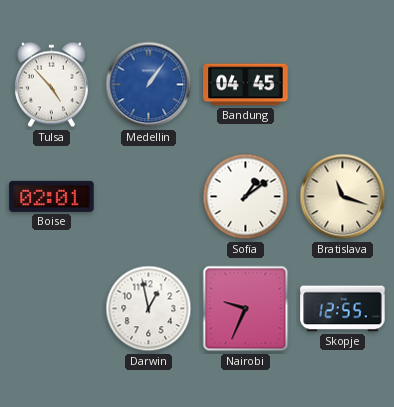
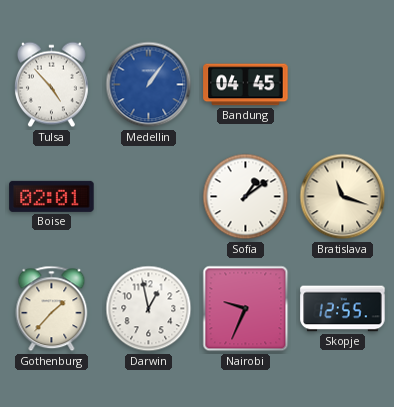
Gothenburg: none -> 1:37
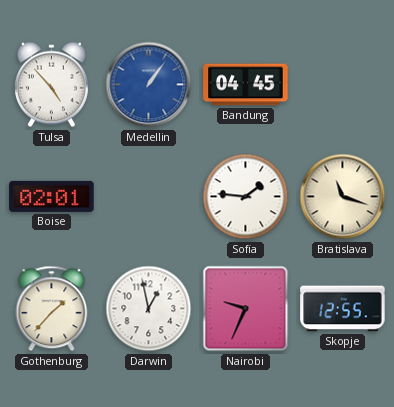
Sofia: 1:09 -> 1:46
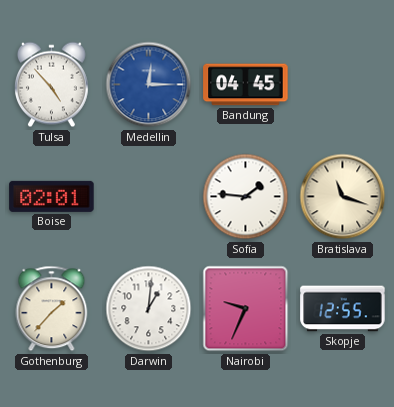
Medellin: 1:06 -> 12:15
Darwin: 12:58 -> 1:01
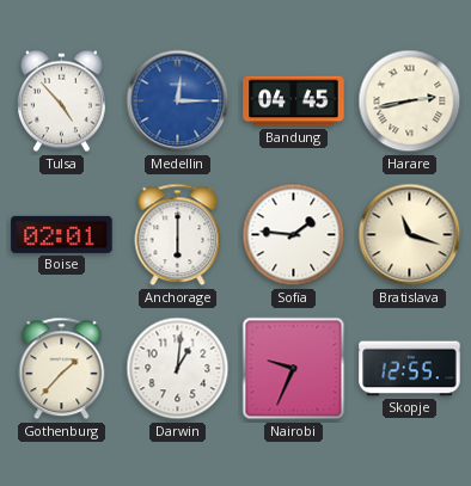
Harare: none -> 2:43
Anchorage: none -> 6:00
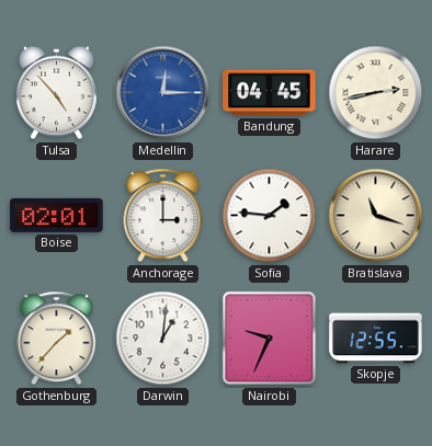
Anchorage: 6:00 -> 3:00
